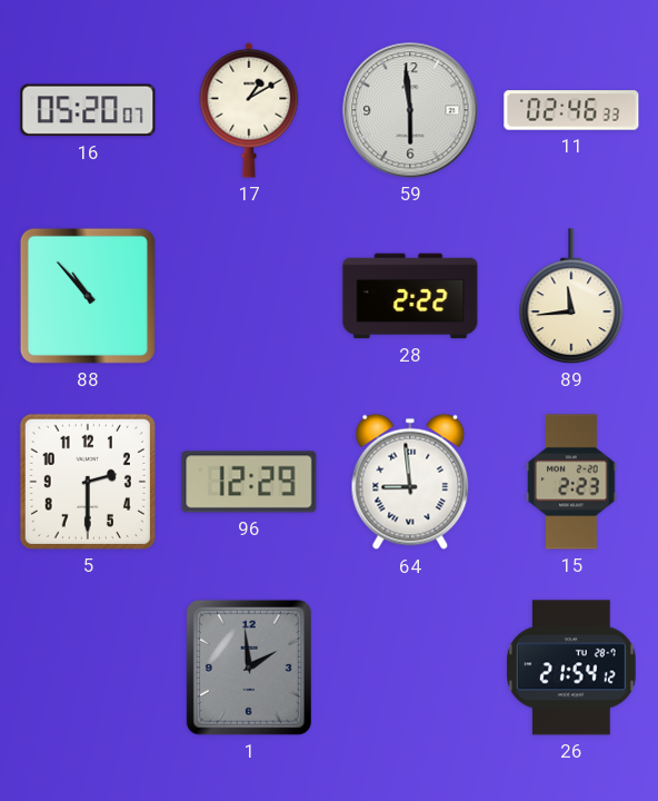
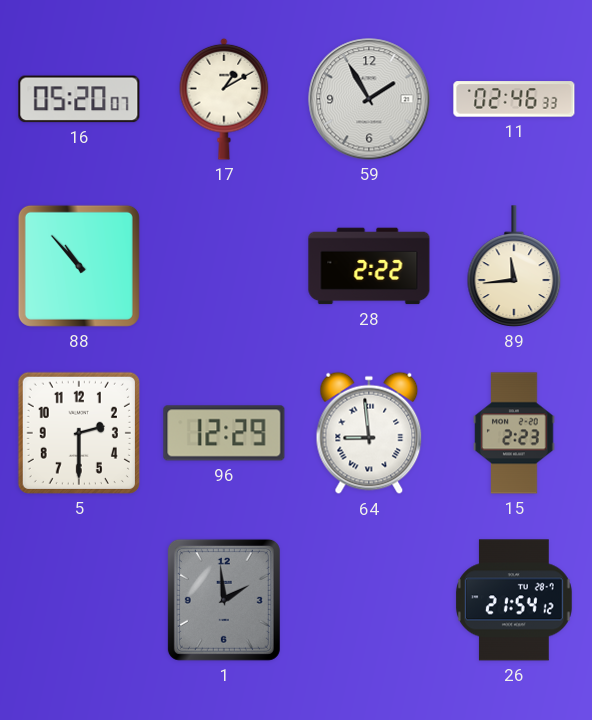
59: 5:59 -> 1:55
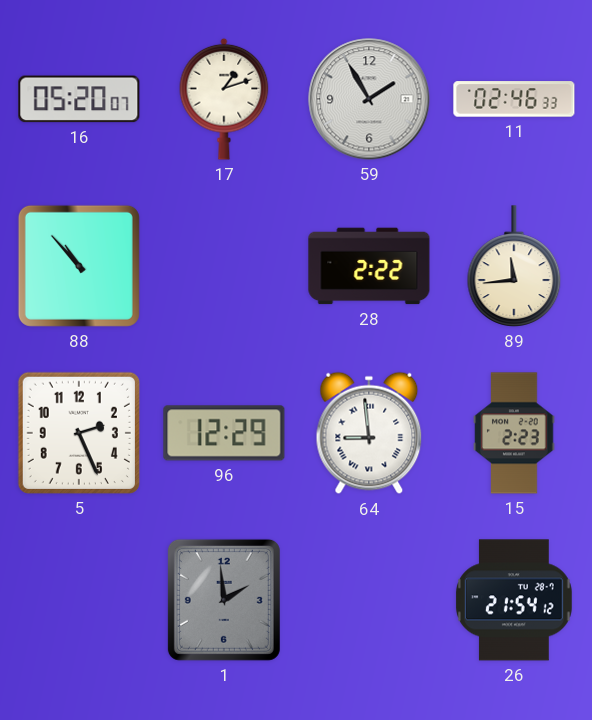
17: 1:10 -> 1:12
5: 2:30 -> 2:26
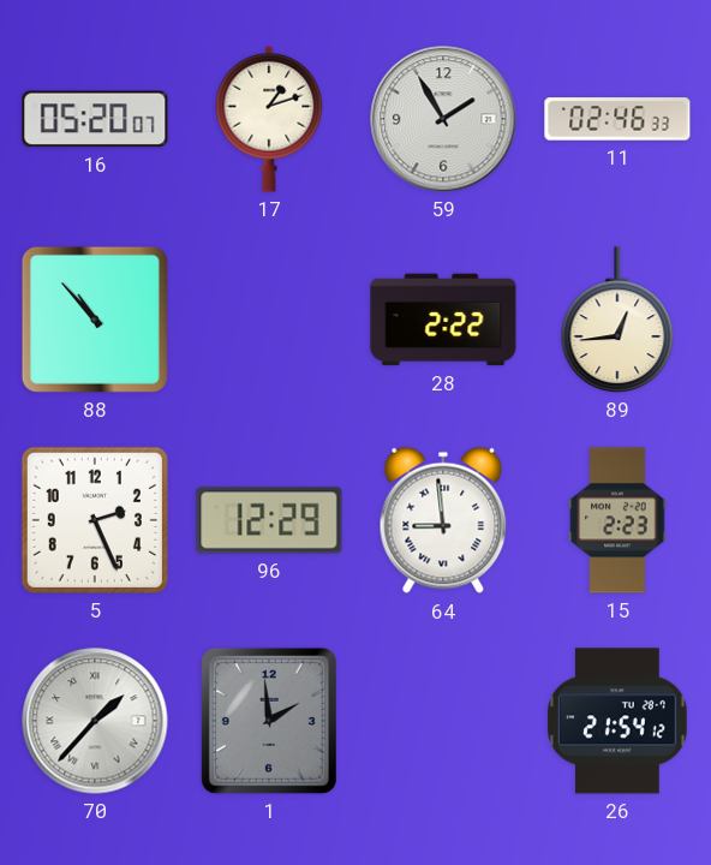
89: 11:44 -> 12:44
70: none -> 1:37
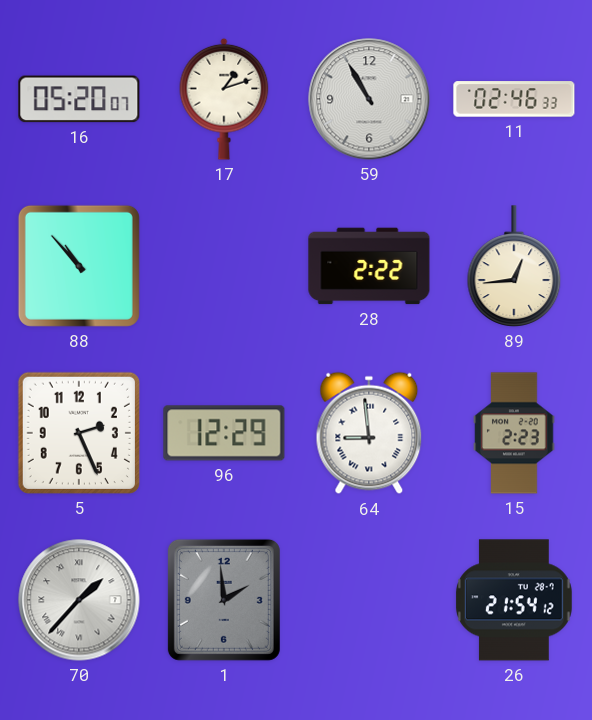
59: 1:55 -> 10:55
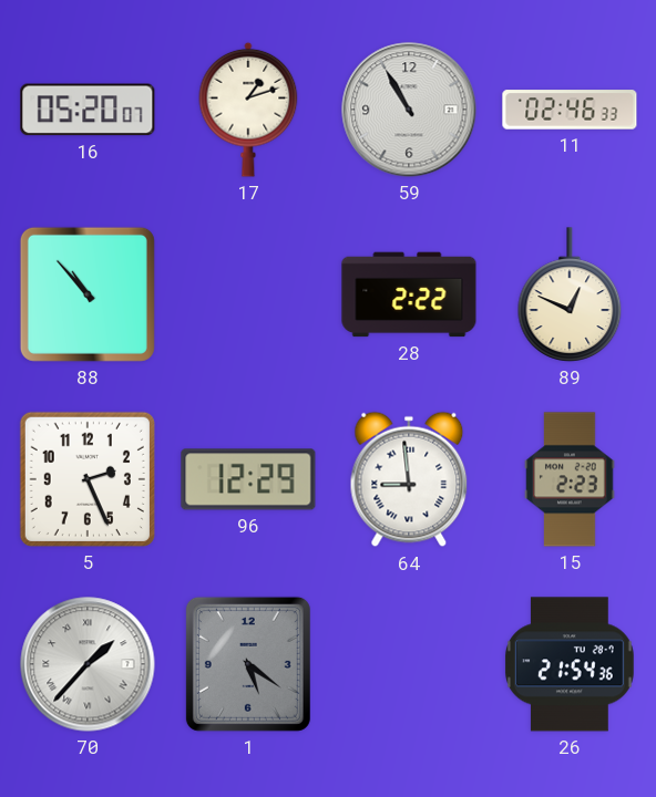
89: 12:44 -> 12:49
1: 1:59 -> 5:21
26: 21:54:12 -> 21:54:36
